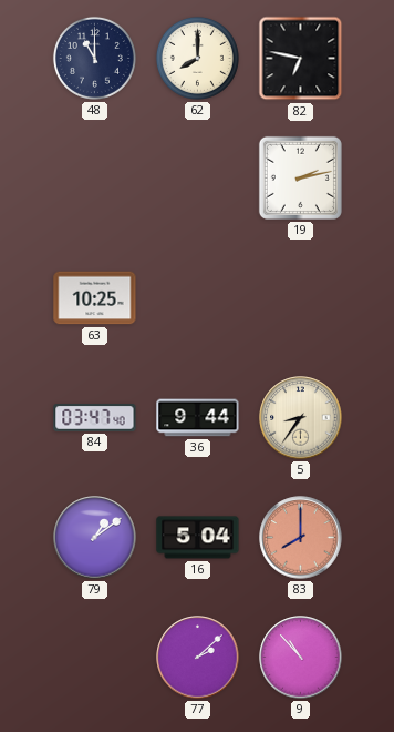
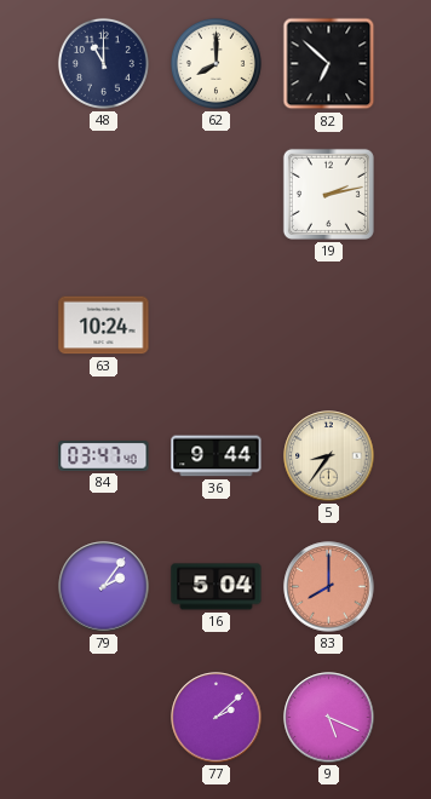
82: 6:47 -> 6:52
63: 10:25 -> 10:24
79: 1:09 -> 2:06
9: 10:53 -> 5:19
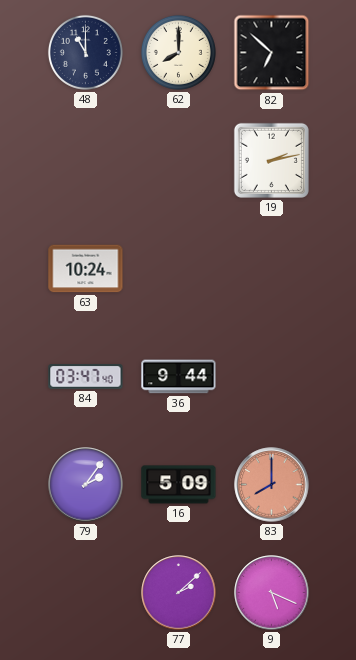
5: 8:36 -> none
16: 5:04 -> 5:09
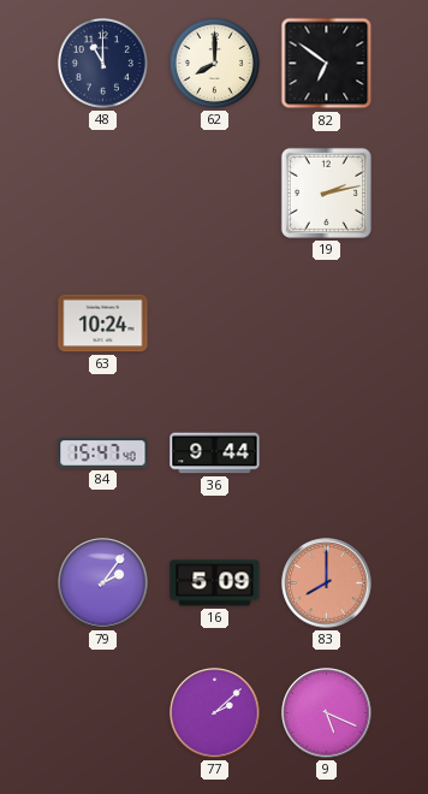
82: 6:52 -> 6:51
84: 03:47 -> 15:47
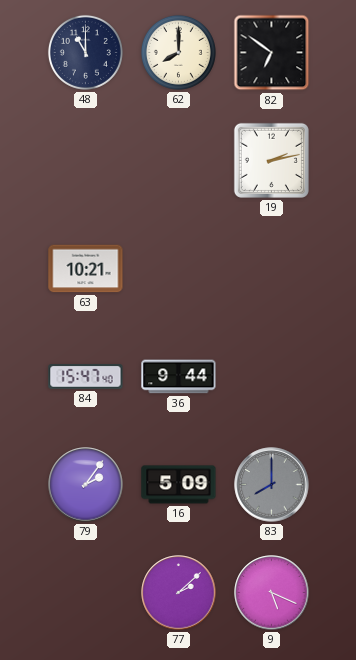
63: 10:24 -> 10:21
83 dial: salmon -> grey
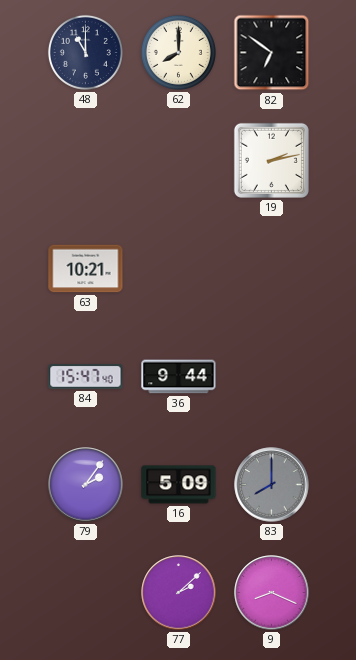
9: 5:19 -> 8:19
